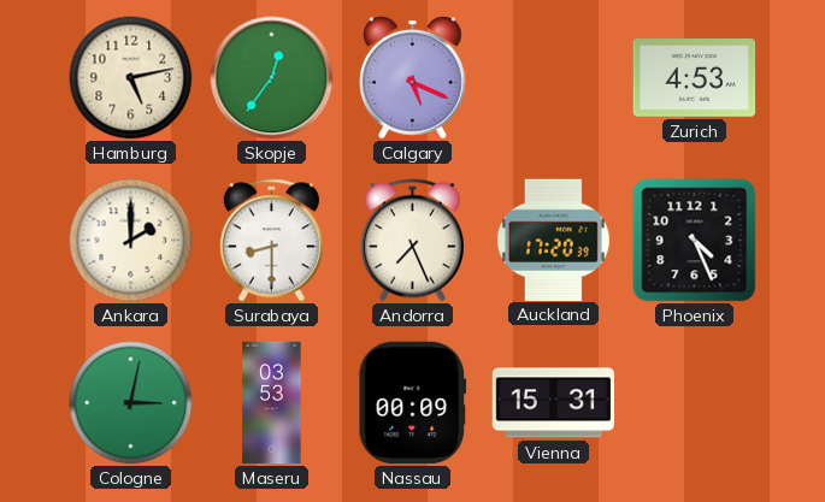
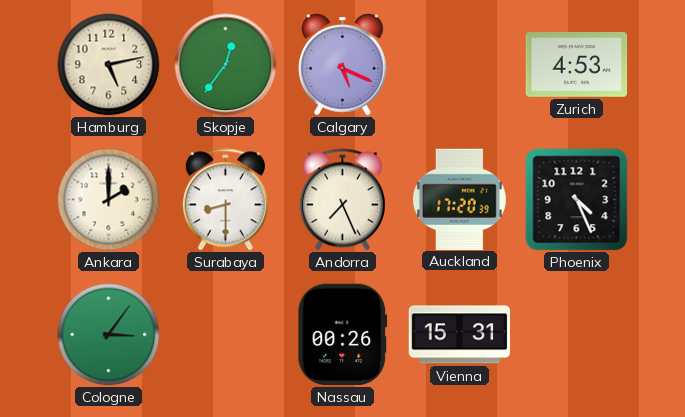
Cologne: 3:02 -> 3:06
Maseru: 03:53 -> none
Nassau: 00:09 -> 00:26
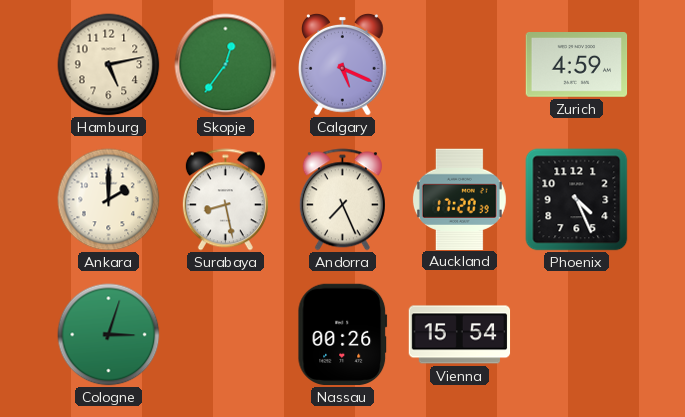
Zurich: 4:53 -> 4:59
Surabaya: 8:30 -> 8:28
Cologne: 3:06 -> 3:03
Vienna: 15:31 -> 15:54
